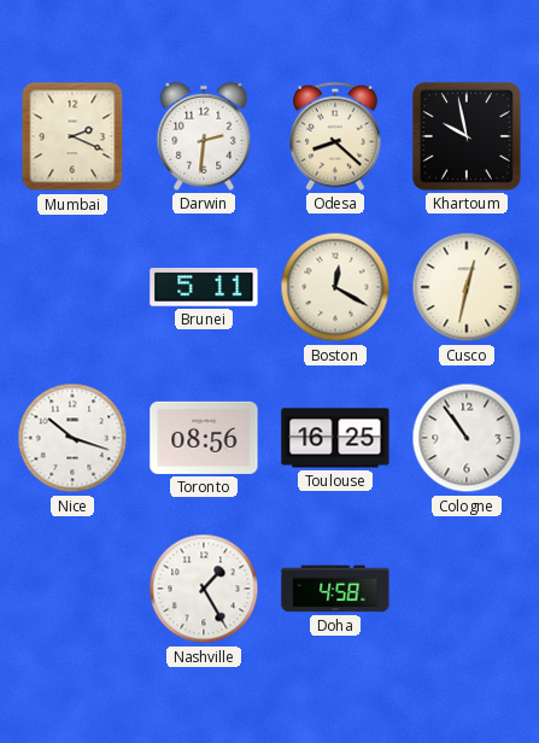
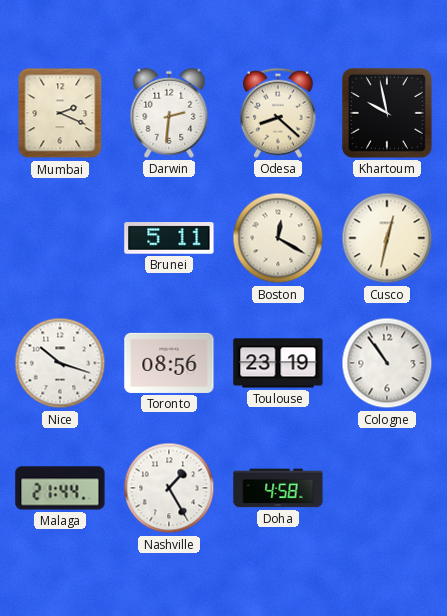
Toulouse: 16:25 -> 23:19
Malaga: none -> 21:44
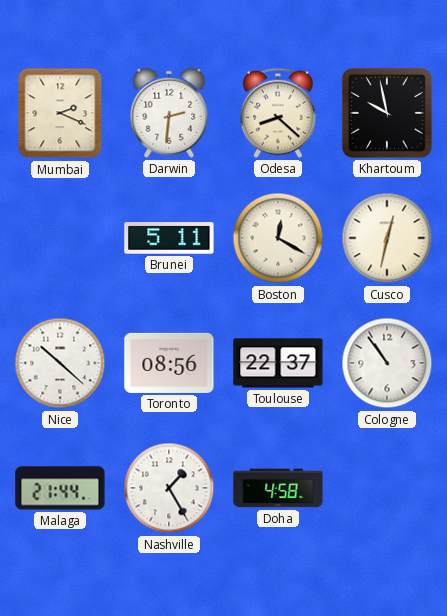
Nice: 10:18 -> 10:22
Toulouse: 23:19 -> 22:37
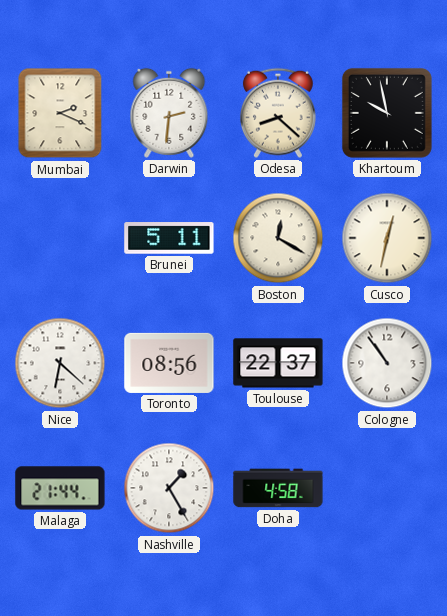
Nice: 10:22 -> 6:22
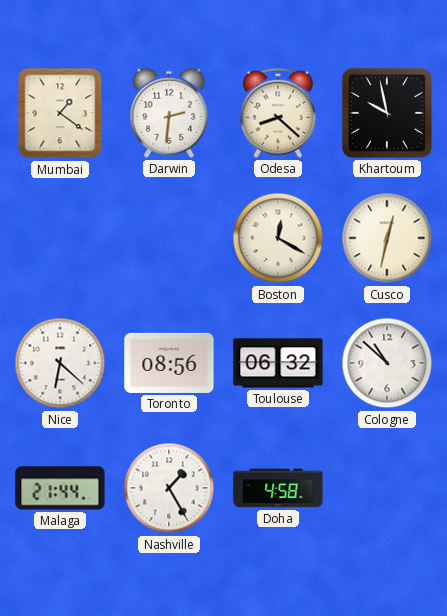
Mumbai: 2:19 -> 1:21
Brunei: 5:11 -> none
Toulouse: 22:37 -> 06:32
Cologne: 10:54 -> 10:52
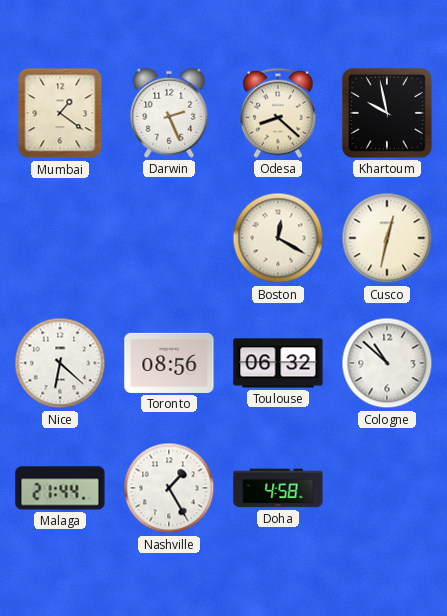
Darwin: 2:31 -> 2:26
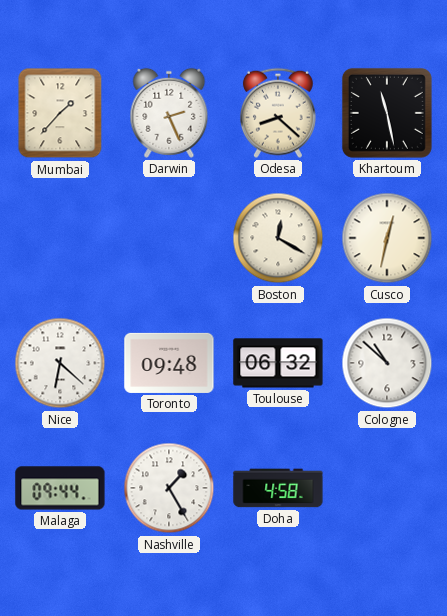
Mumbai: 1:21 -> 1:37
Khartoum: 9:58 -> 11:28
Toronto: 08:56 -> 09:48
Malaga: 21:44 -> 09:44
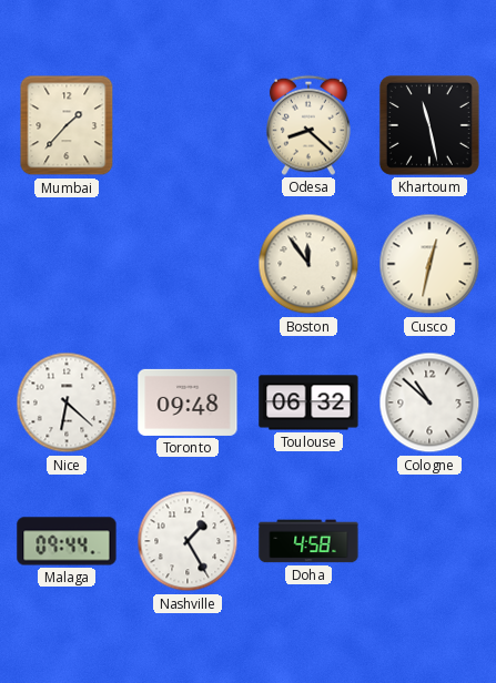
Darwin: 2:26 -> none
Boston: 12:20 -> 11:54
